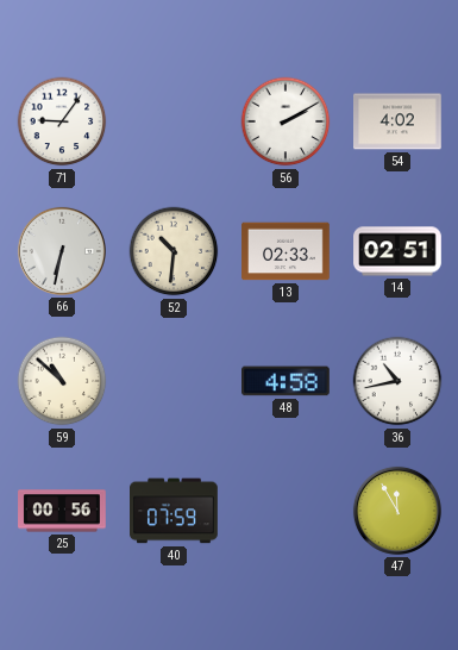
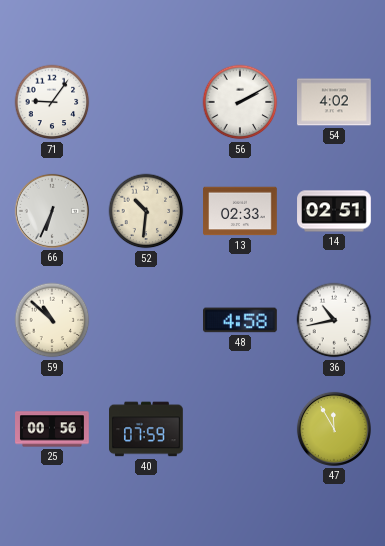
66: 6:32 -> 6:34
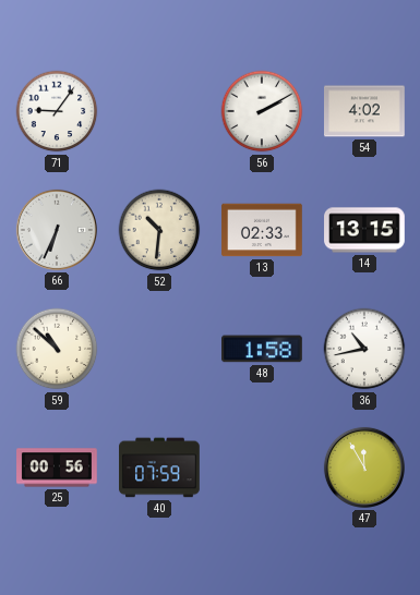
14: 02:51 -> 13:15
48: 4:58 -> 1:58
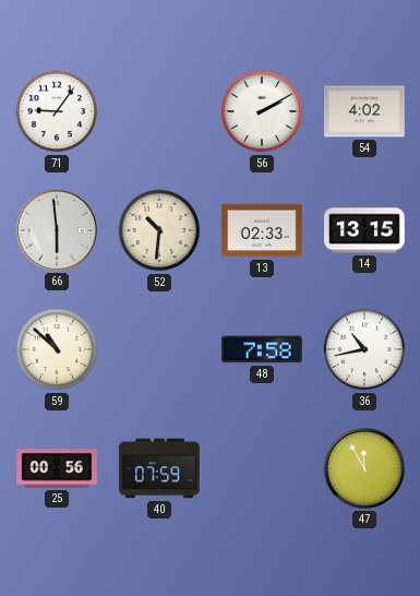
66: 6:34 -> 5:59
48: 1:58 -> 7:58
